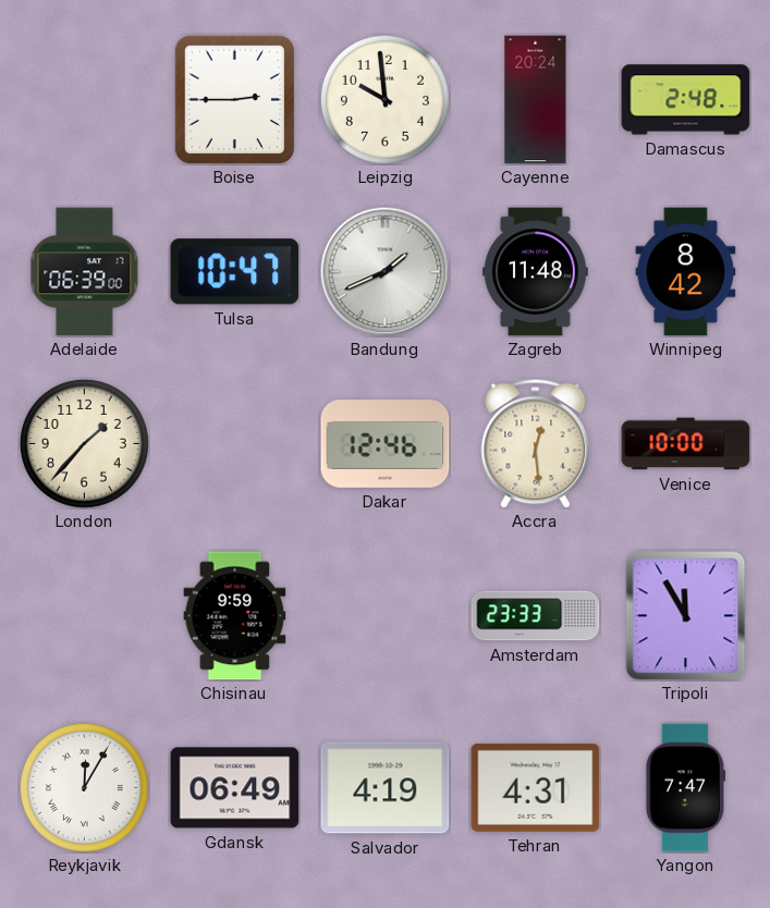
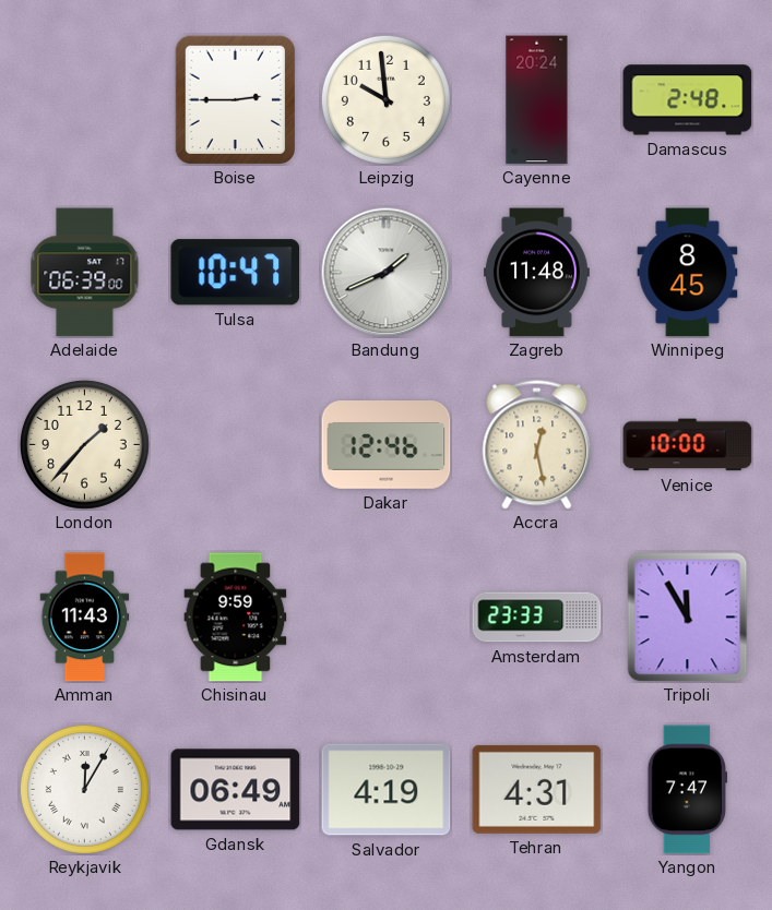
Winnipeg: 8:42 -> 8:45
Accra: 12:29 -> 12:28
Amman: none -> 11:43
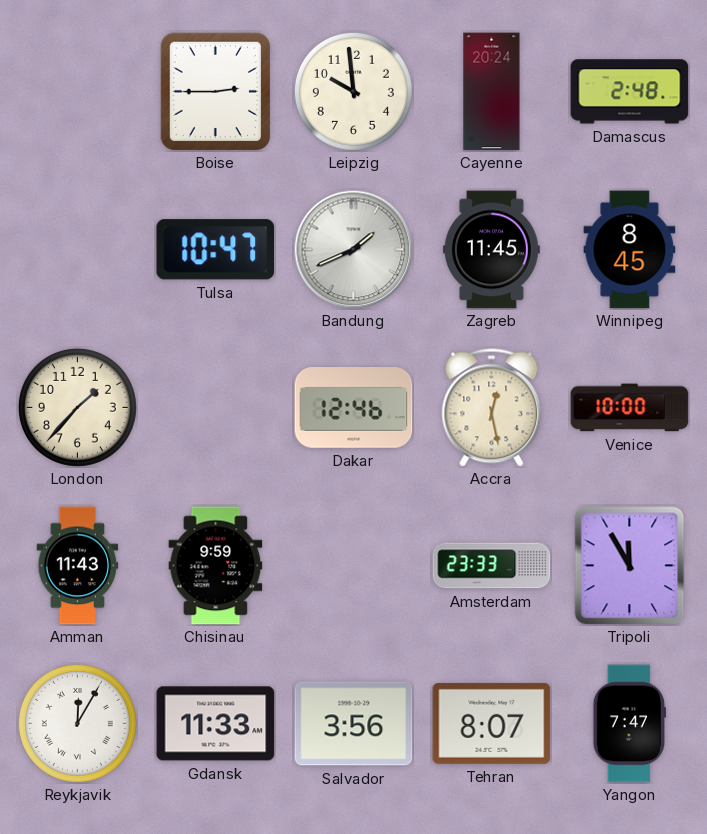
Adelaide: 06:39 -> none
Zagreb: 11:48 -> 11:45
Gdansk: 06:49 -> 11:33
Salvador: 4:19 -> 3:56
Tehran: 4:31 -> 8:07
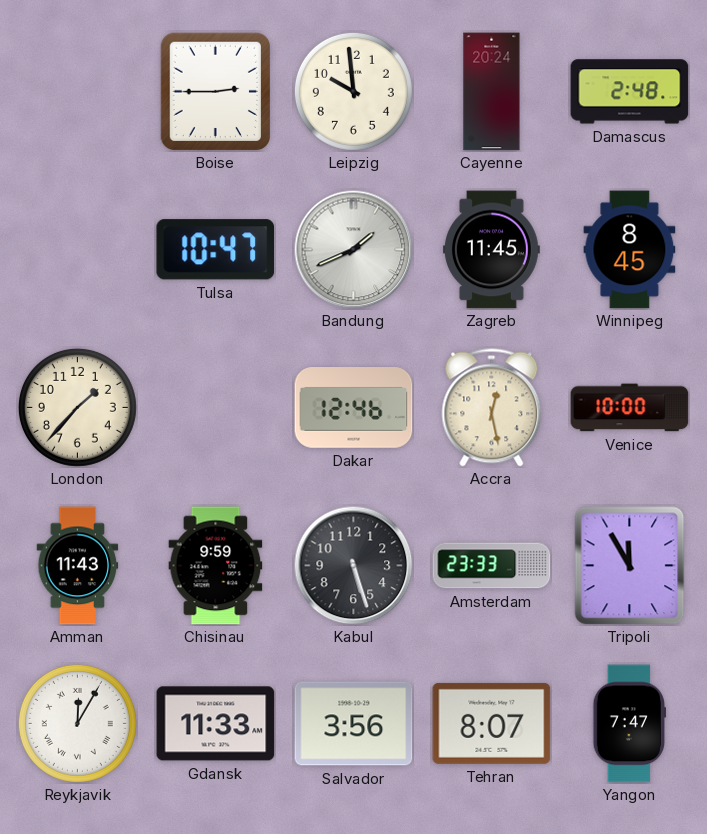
Kabul: none -> 5:27
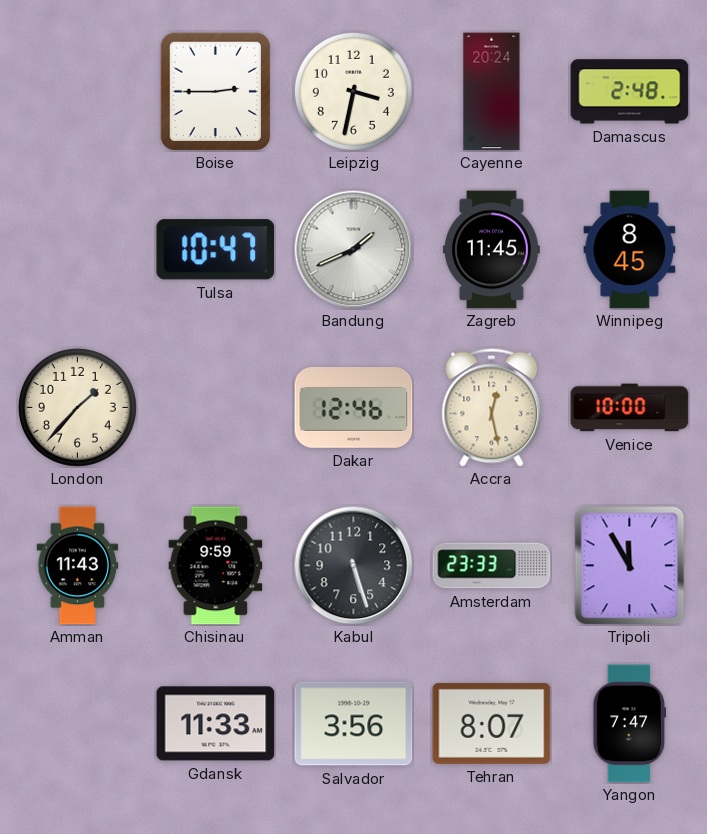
Leipzig: 9:59 -> 3:32
Reykjavik: 12:05 -> none
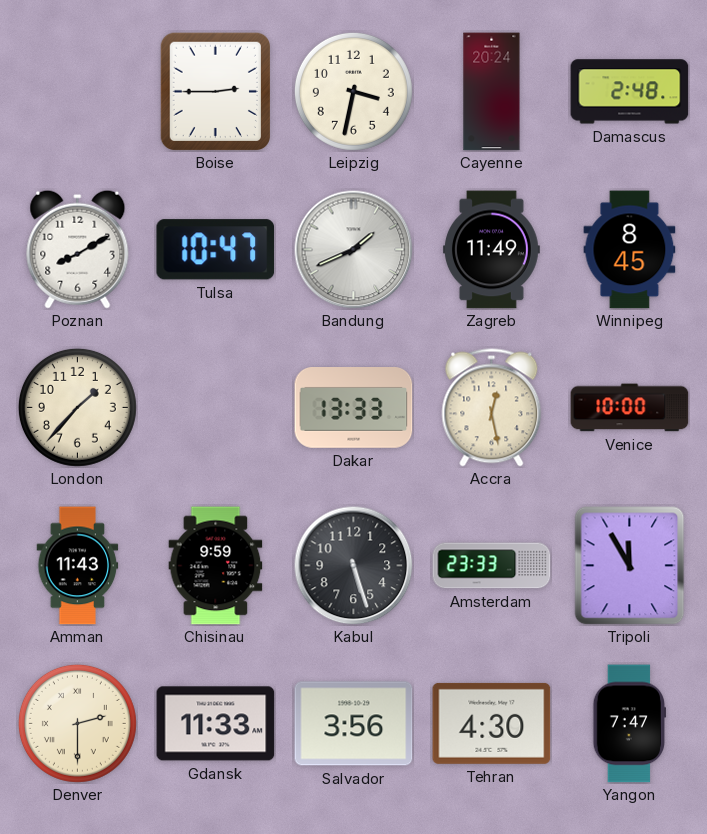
Poznan: none -> 8:10
Zagreb: 11:45 -> 11:49
Dakar: 12:46 -> 13:33
Denver: none -> 2:30
Tehran: 8:07 -> 4:30
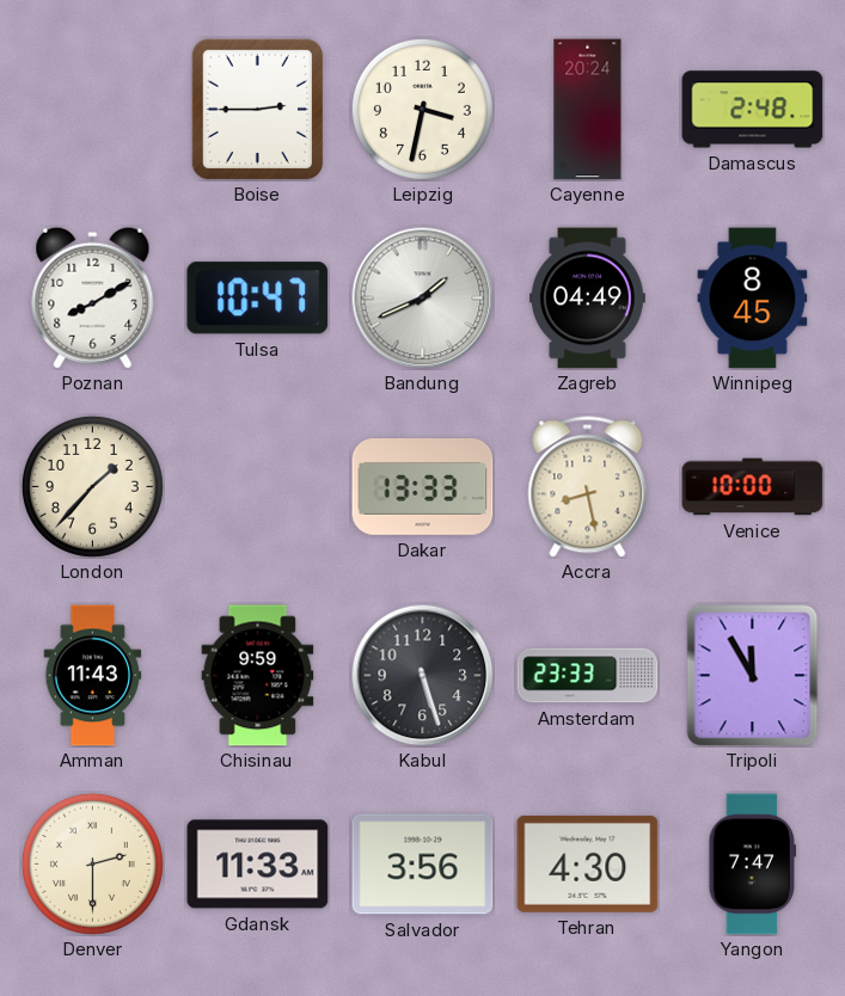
Zagreb: 11:49 -> 04:49
Accra: 12:28 -> 8:28
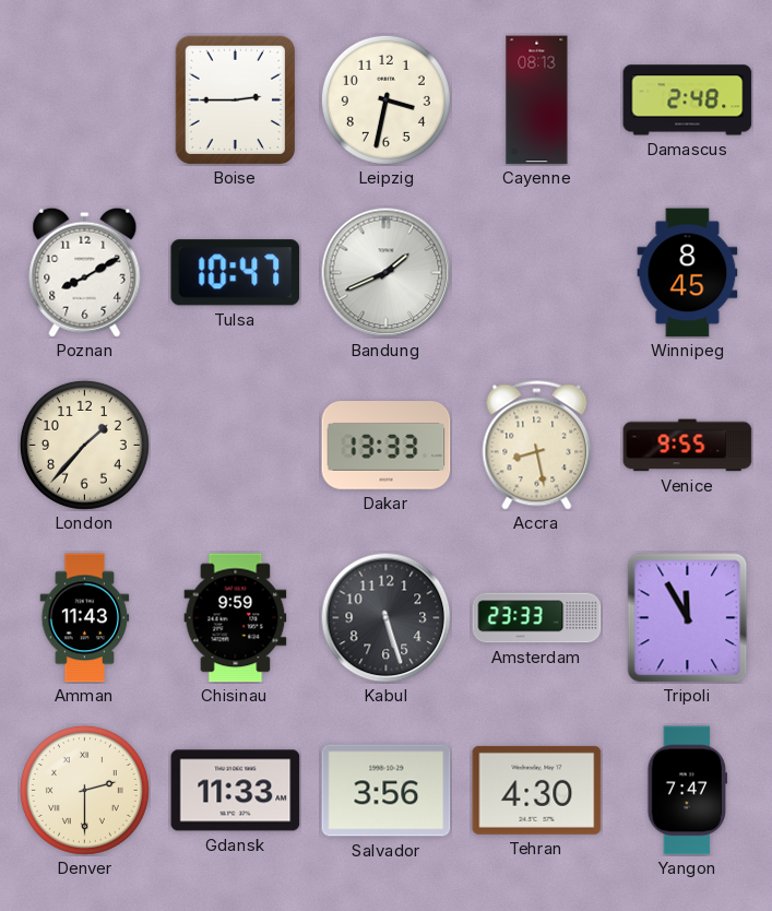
Cayenne: 20:24 -> 08:13
Zagreb: 04:49 -> none
Venice: 10:00 -> 9:55
